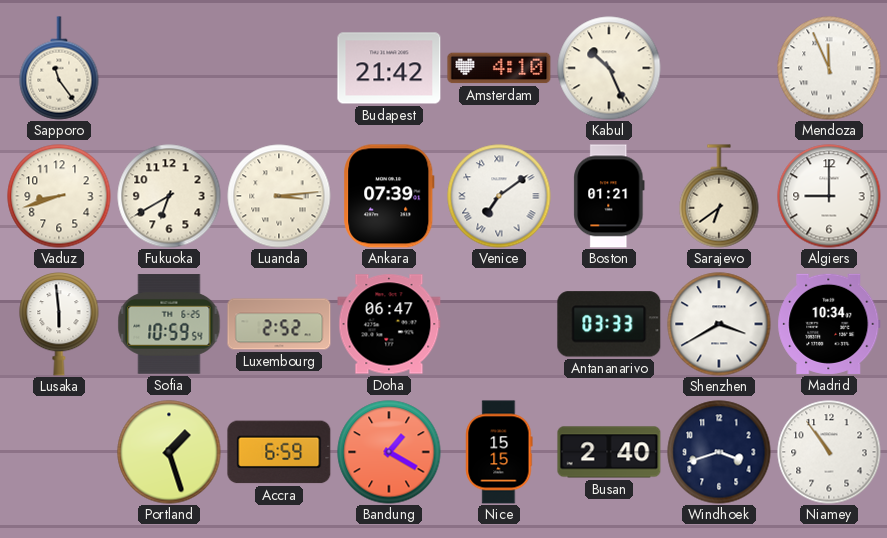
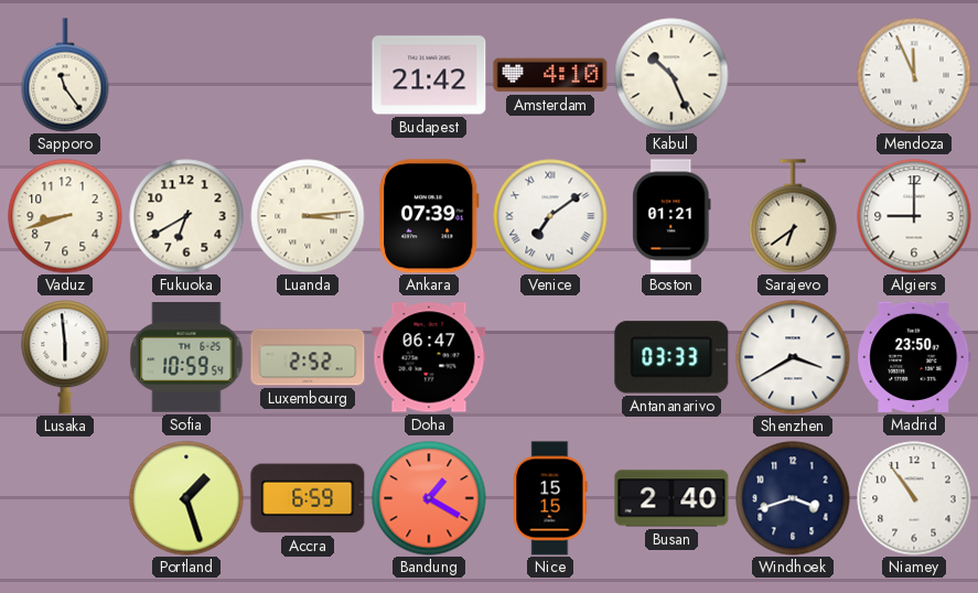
Madrid: 10:34 -> 23:50
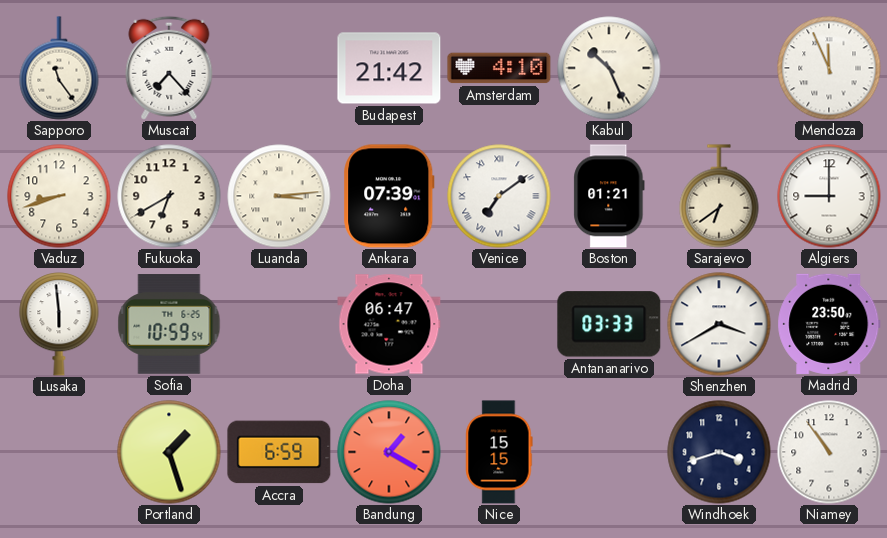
Muscat: none -> 7:23
Luxembourg: 2:52 -> none
Busan: 2:40 -> none
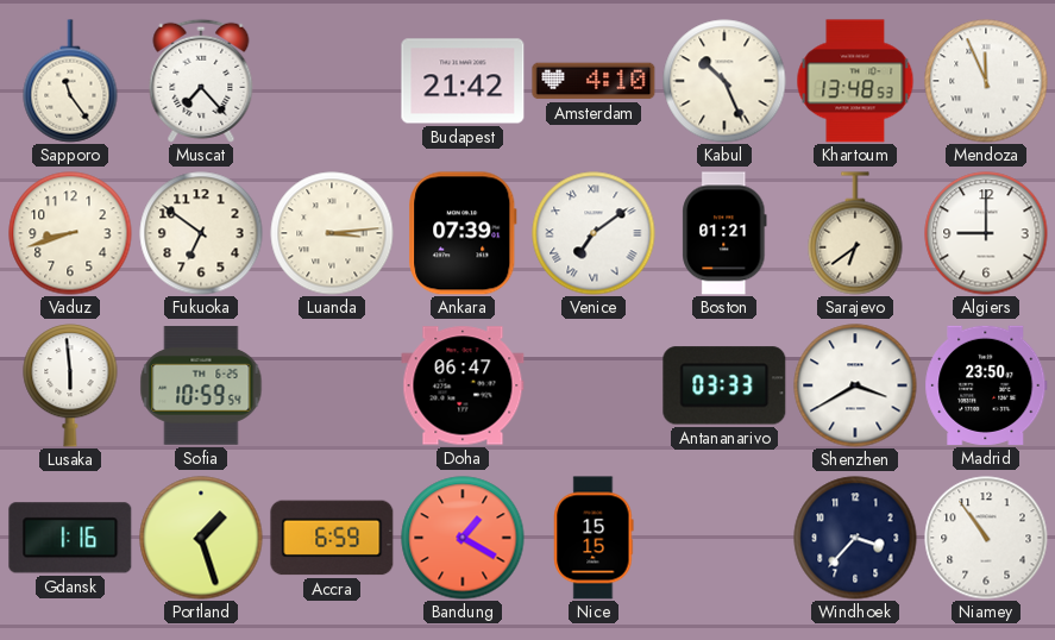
Khartoum: none -> 13:48
Fukuoka: 6:40 -> 6:51
Gdansk: none -> 1:16
Windhoek: 3:42 -> 3:37
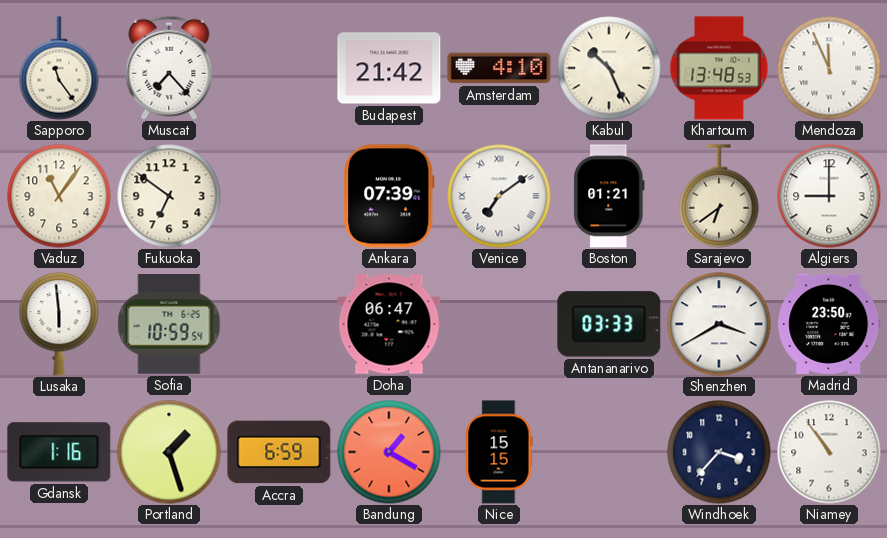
Vaduz: 8:42 -> 11:06
Luanda: 3:14 -> none
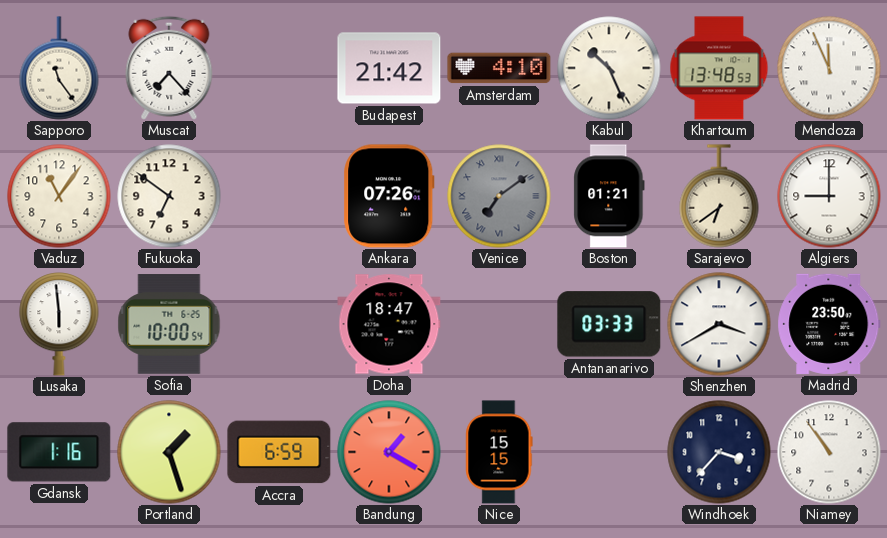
Ankara: 07:39 -> 07:26
Venice dial: white -> grey
Sofia: 10:59 -> 10:00
Doha: 06:47 -> 18:47
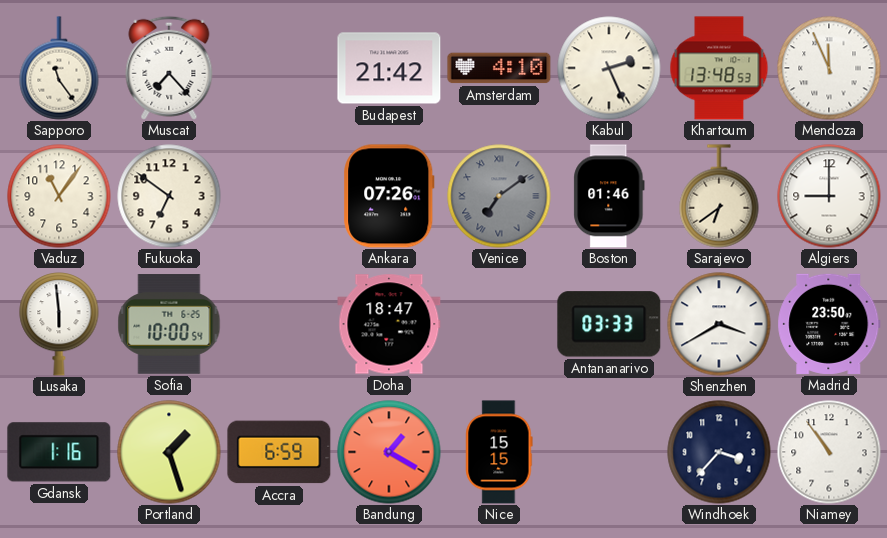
Kabul: 10:26 -> 2:26
Boston: 01:21 -> 01:46
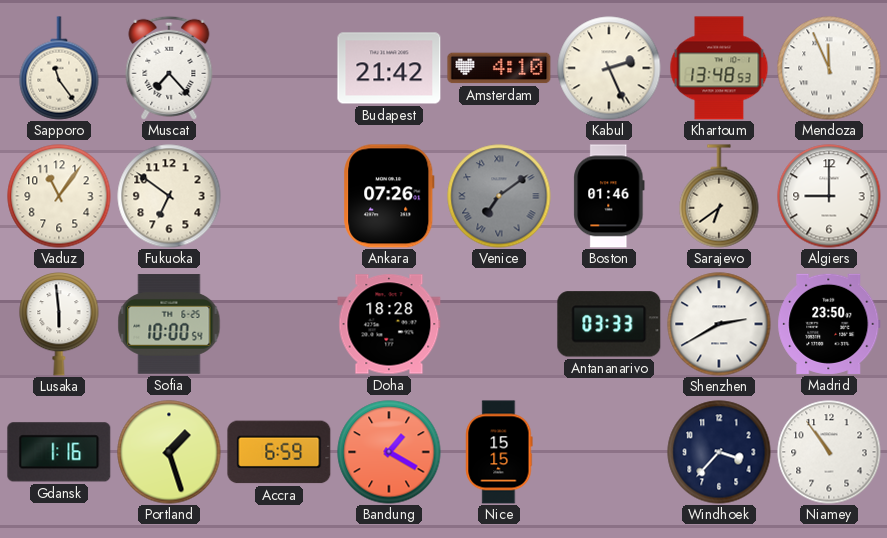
Doha: 18:47 -> 18:28
Shenzhen: 3:40 -> 2:40
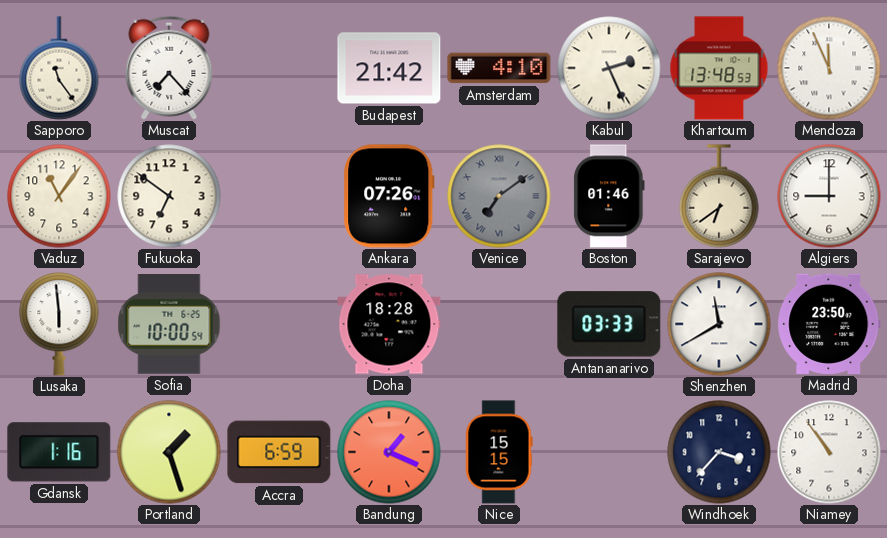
Shenzhen: 2:40 -> 11:40
Bandung: 1:20 -> 1:19
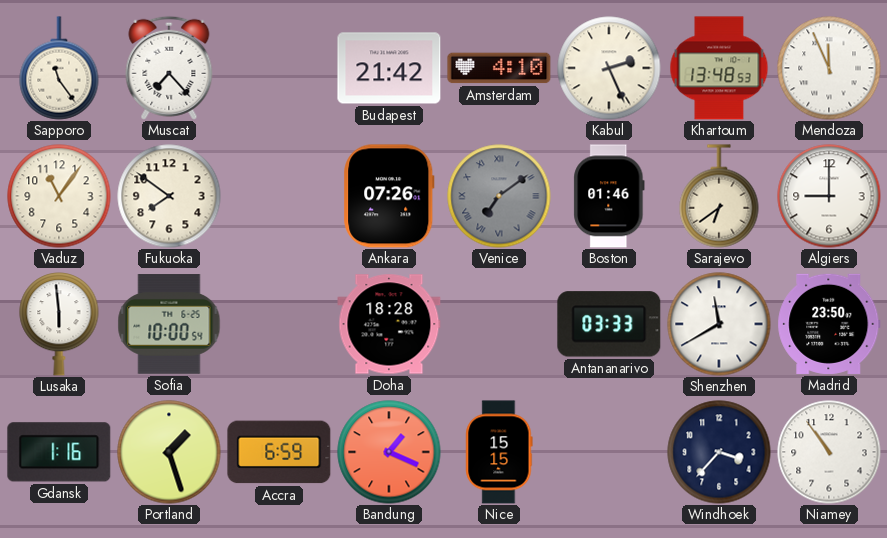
Fukuoka: 6:51 -> 7:51
